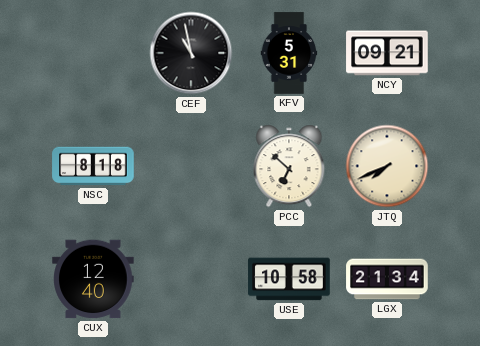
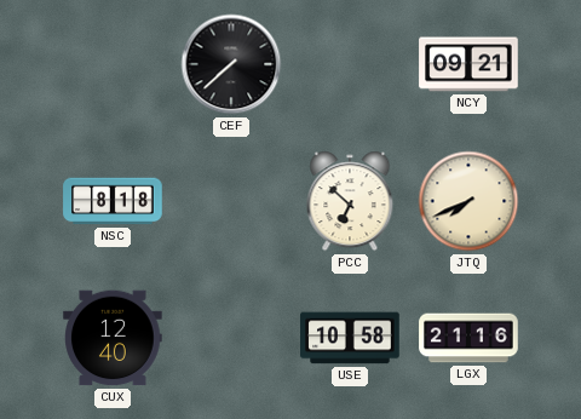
CEF: 10:58 -> 7:38
KFV: 5:31 -> none
LGX: 21:34 -> 21:16
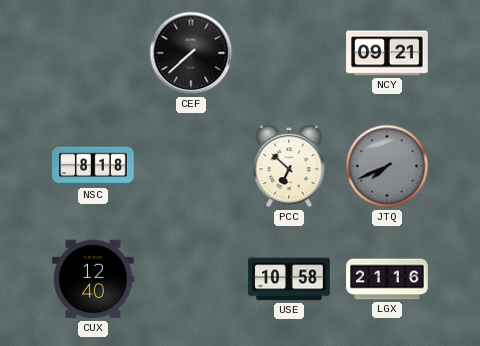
JTQ dial: cream -> grey
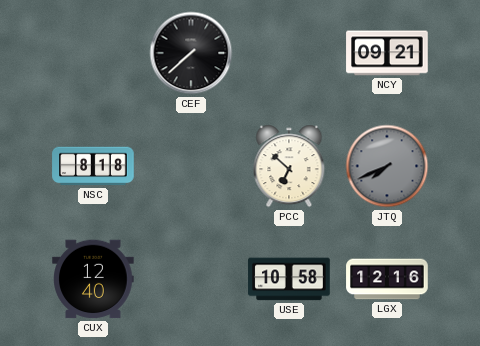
LGX: 21:16 -> 12:16
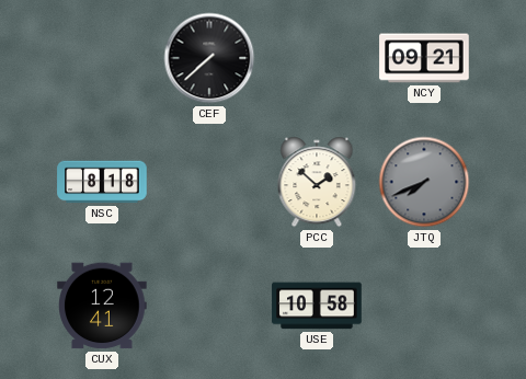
PCC: 6:52 -> 1:52
CUX: 12:40 -> 12:41
LGX: 12:16 -> none
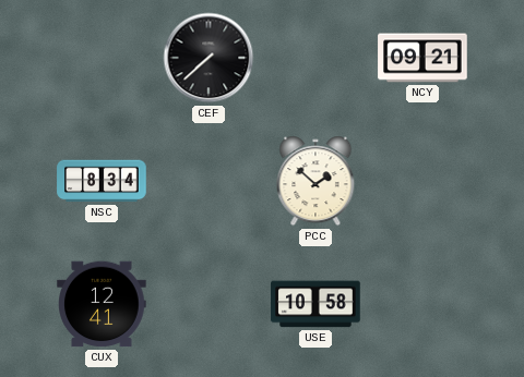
NSC: 8:18 -> 8:34
JTQ: 7:41 -> none
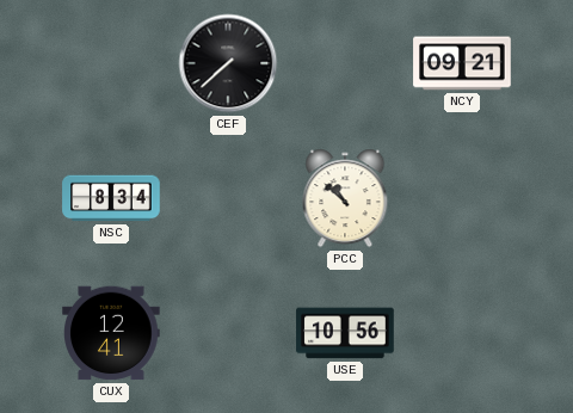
PCC: 1:52 -> 10:52
USE: 10:58 -> 10:56
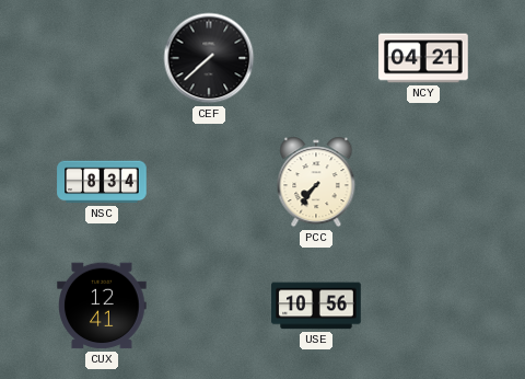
NCY: 09:21 -> 04:21
PCC: 10:52 -> 7:36
